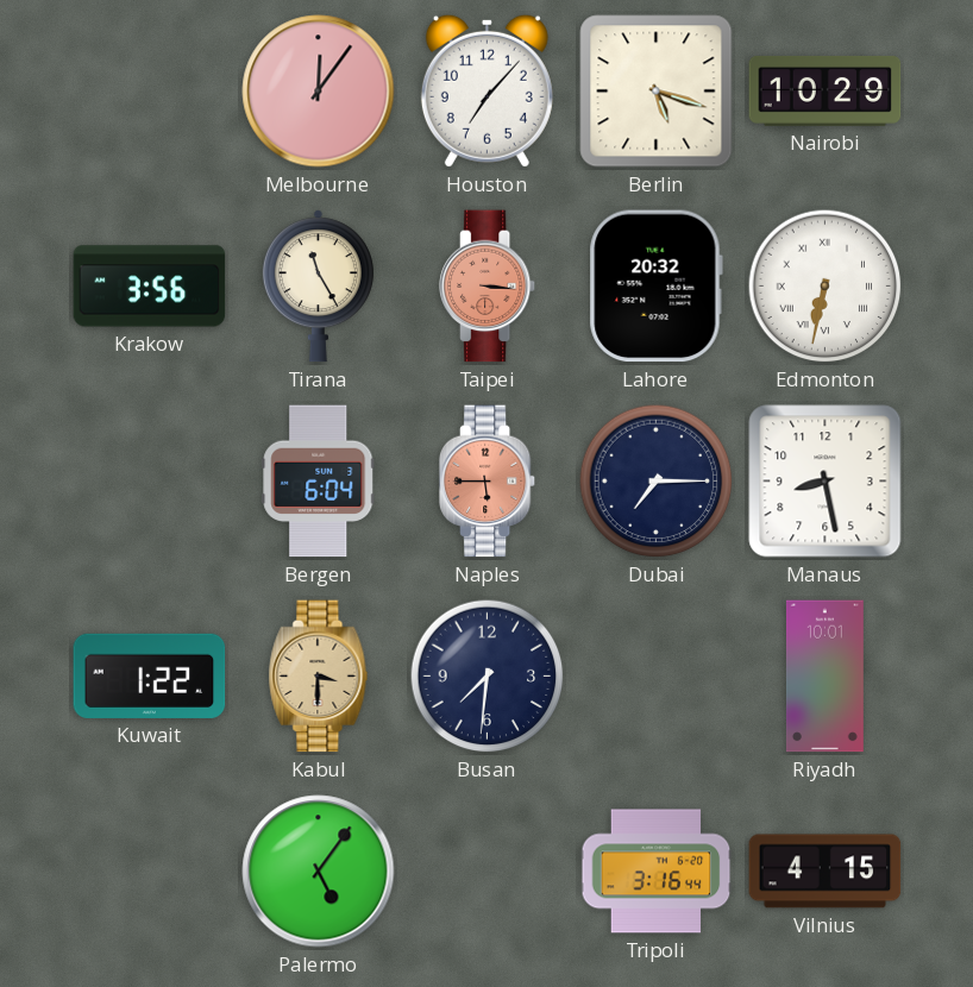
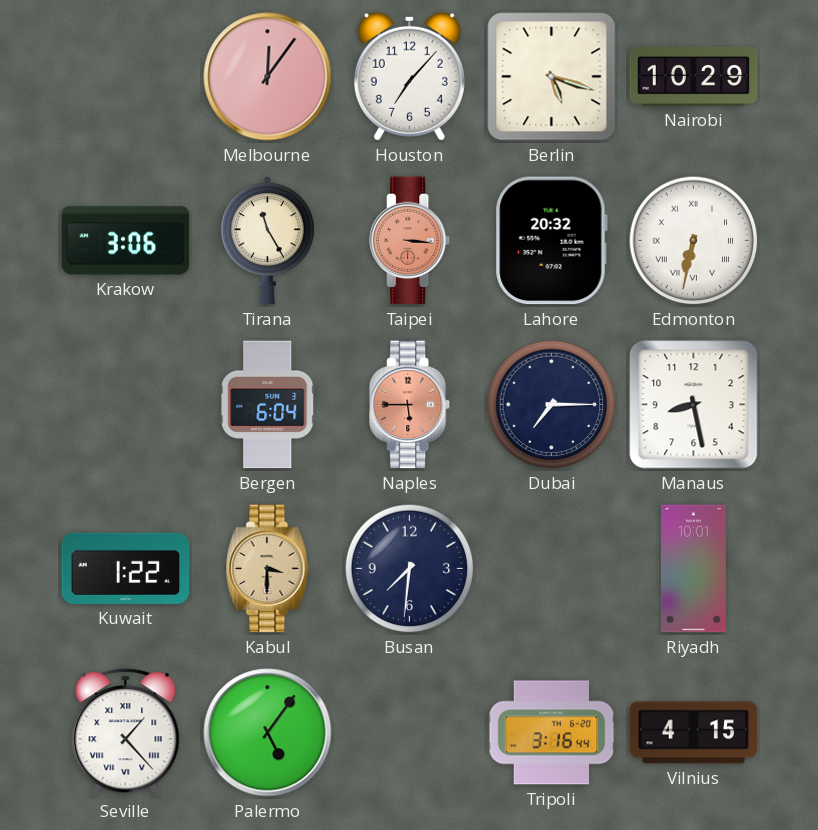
Krakow: 3:56 -> 3:06
Seville: none -> 1:23
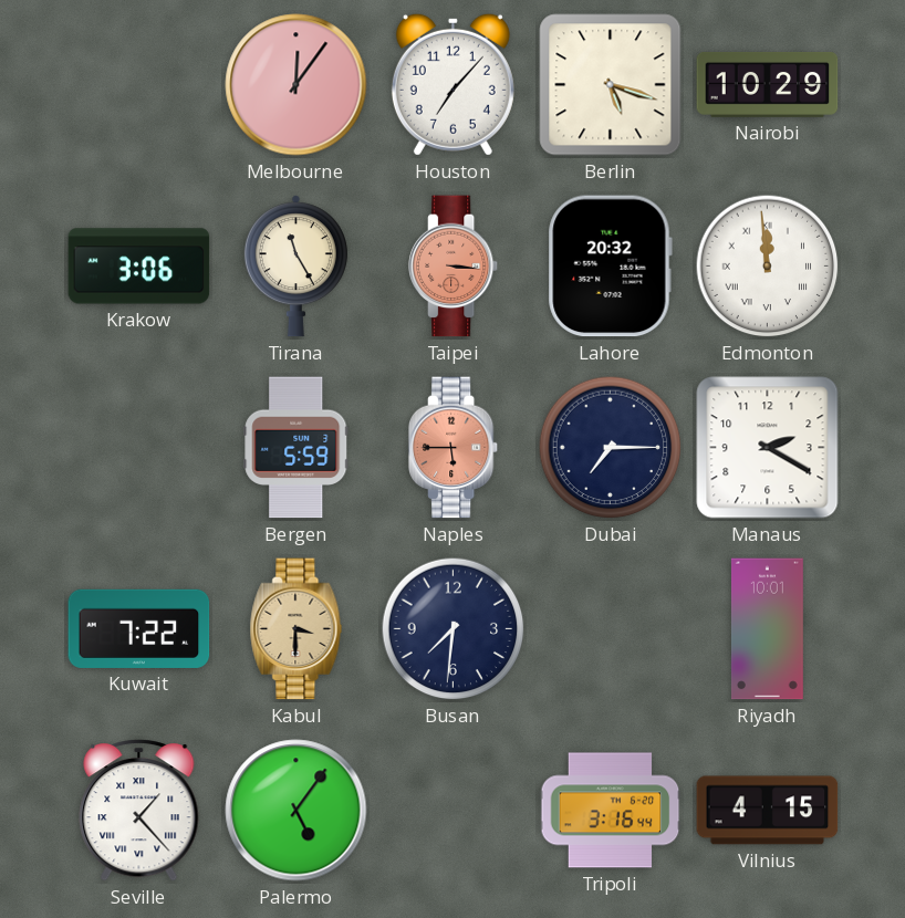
Edmonton: 6:32 -> 11:59
Bergen: 6:04 -> 5:59
Manaus: 8:28 -> 2:20
Kuwait: 1:22 -> 7:22
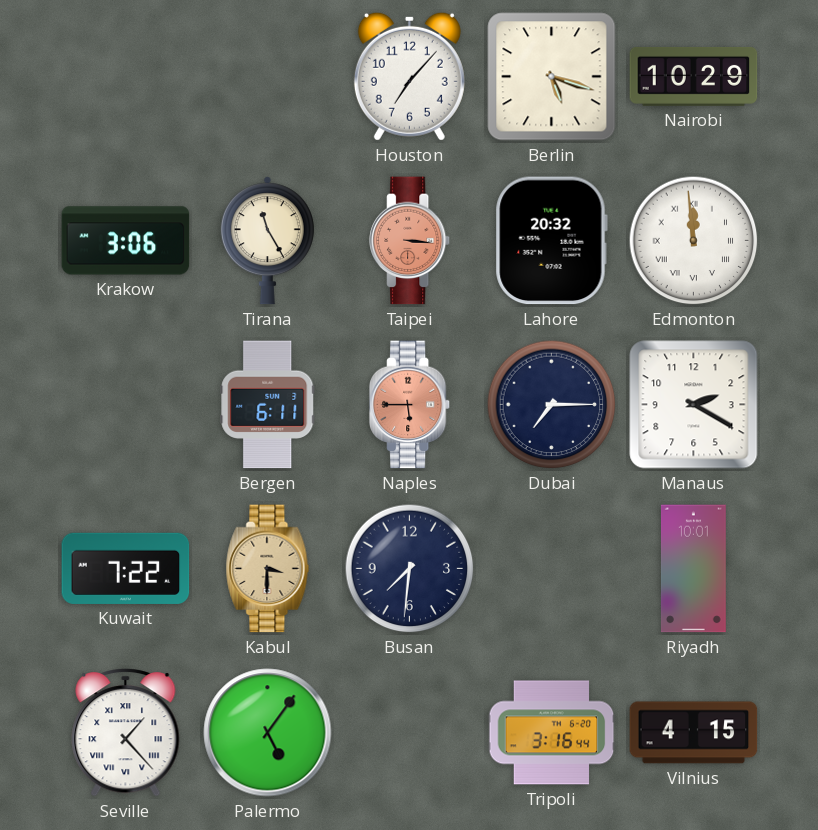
Melbourne: 12:06 -> none
Bergen: 5:59 -> 6:11
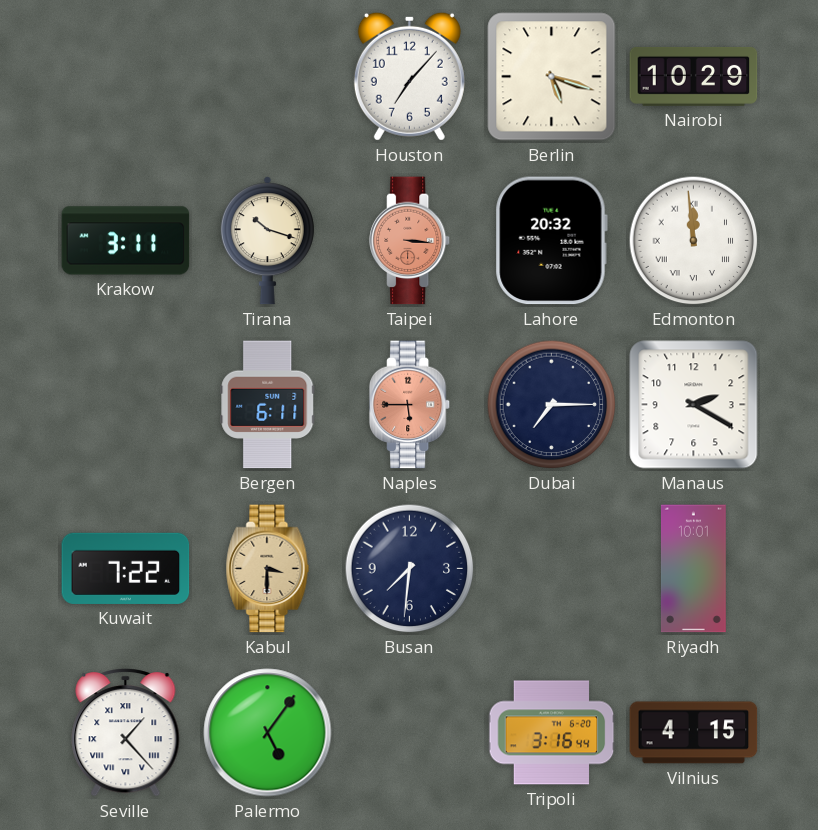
Krakow: 3:06 -> 3:11
Tirana: 11:25 -> 10:18
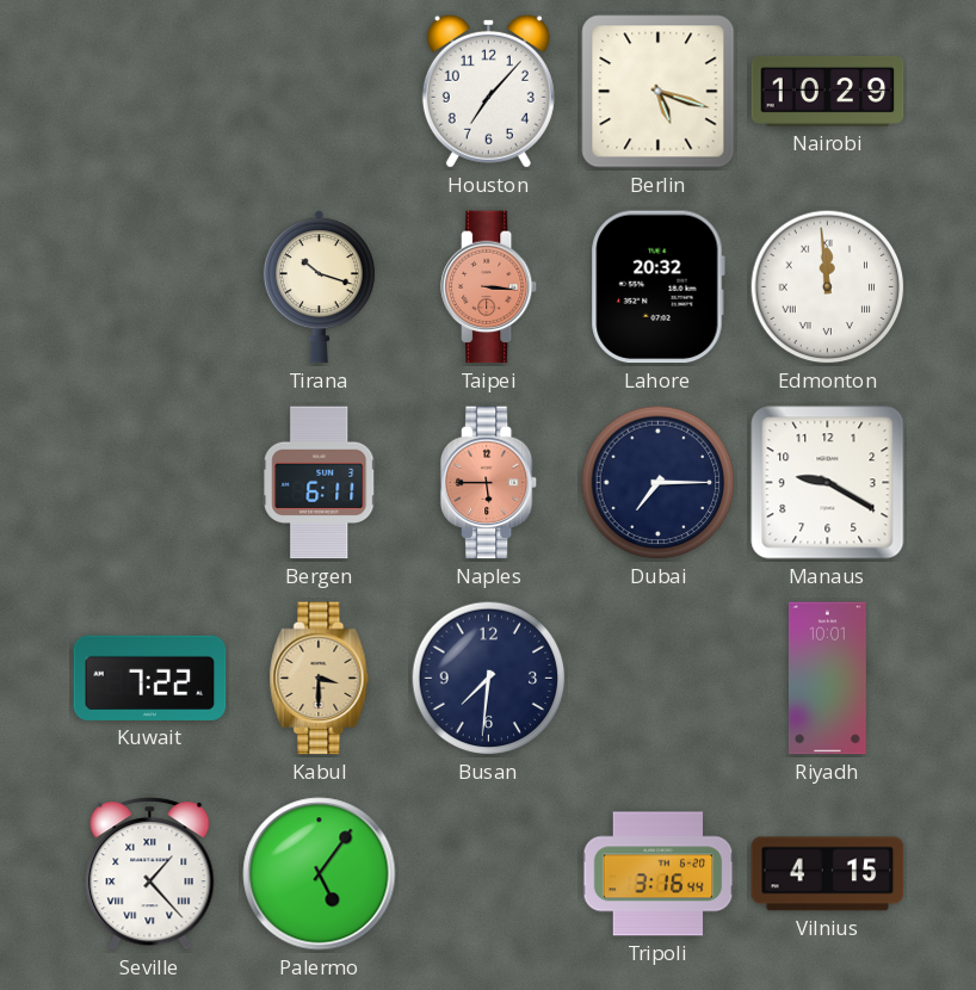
Krakow: 3:11 -> none
Manaus: 2:20 -> 9:20
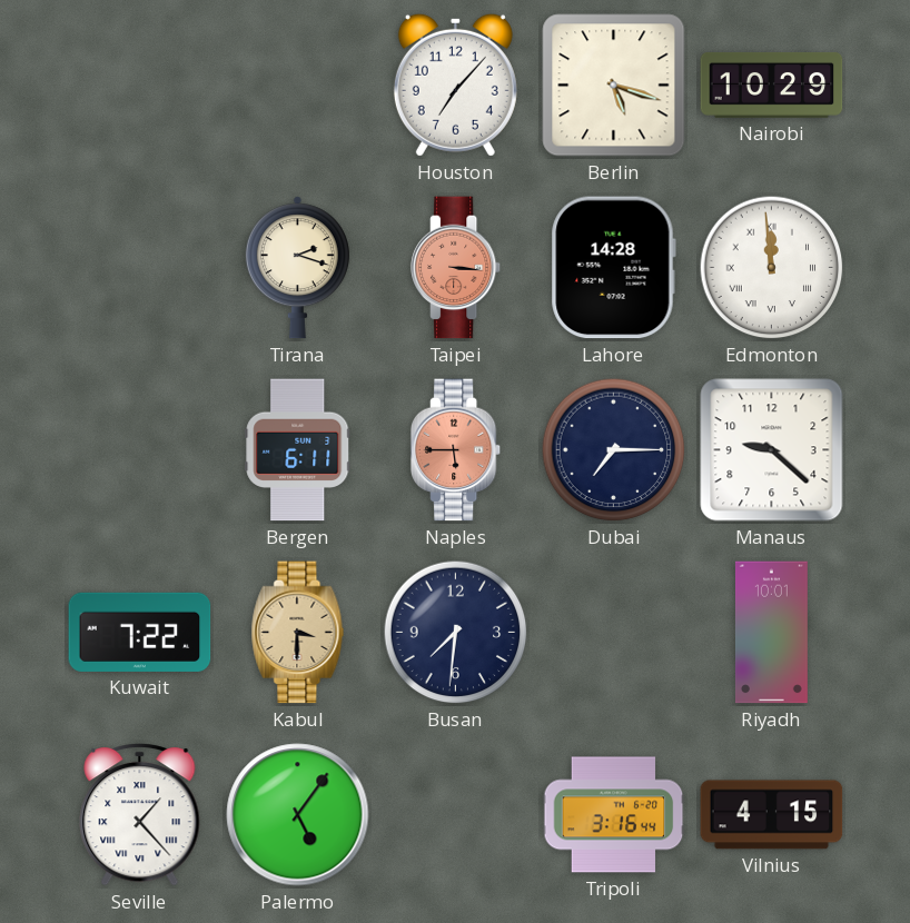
Tirana: 10:18 -> 2:18
Lahore: 20:32 -> 14:28
Manaus: 9:20 -> 9:22
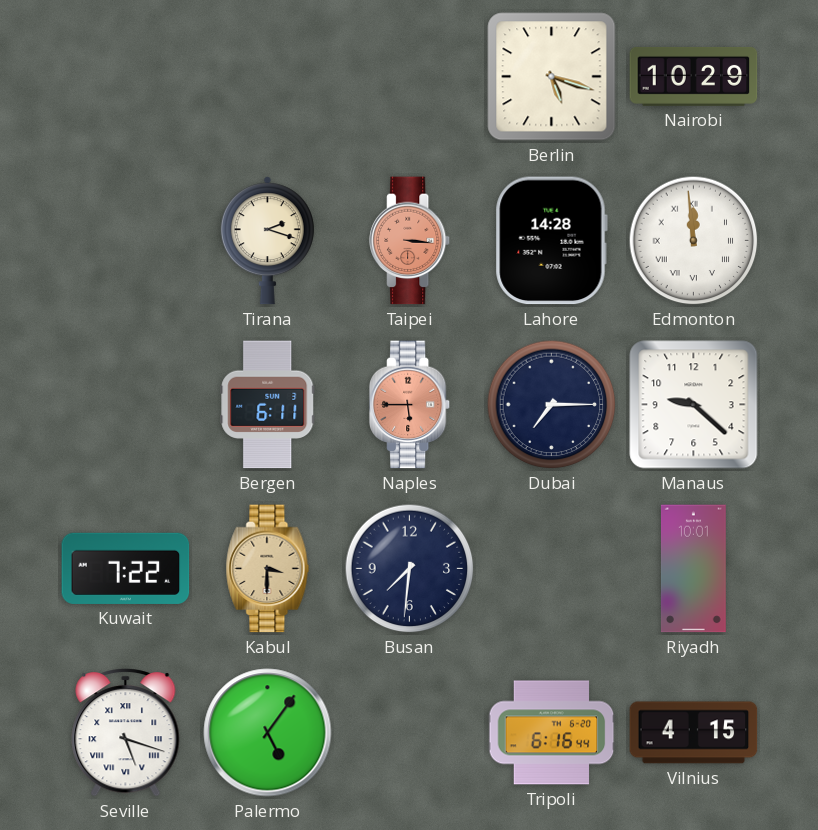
Houston: 7:07 -> none
Seville: 1:23 -> 5:18
Tripoli: 3:16 -> 6:16
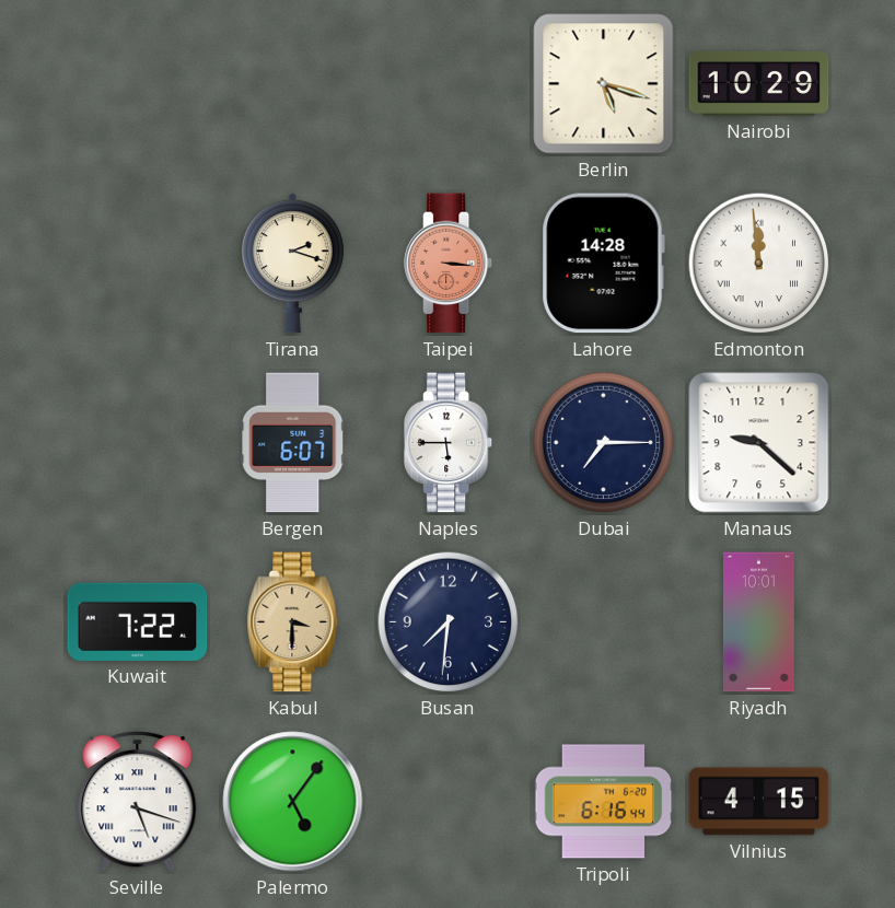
Bergen: 6:11 -> 6:07
Naples dial: salmon -> white
